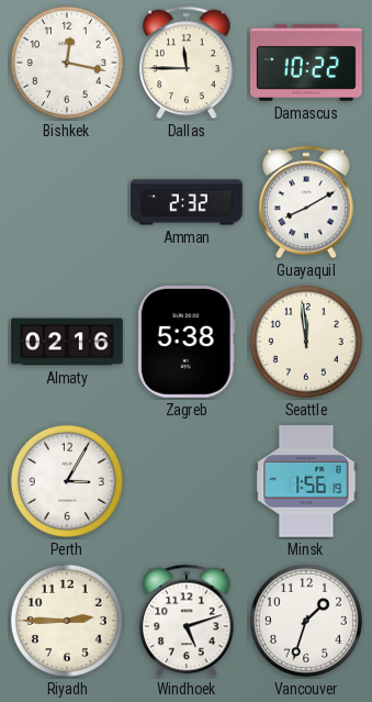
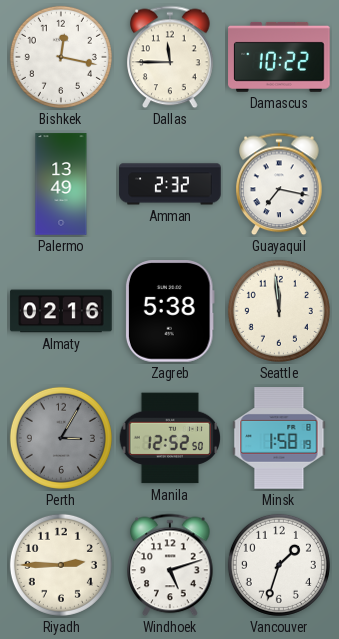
Palermo: none -> 13:49
Guayaquil: 8:10 -> 7:17
Perth dial: white -> grey
Manila: none -> 12:52
Minsk: 1:56 -> 1:58
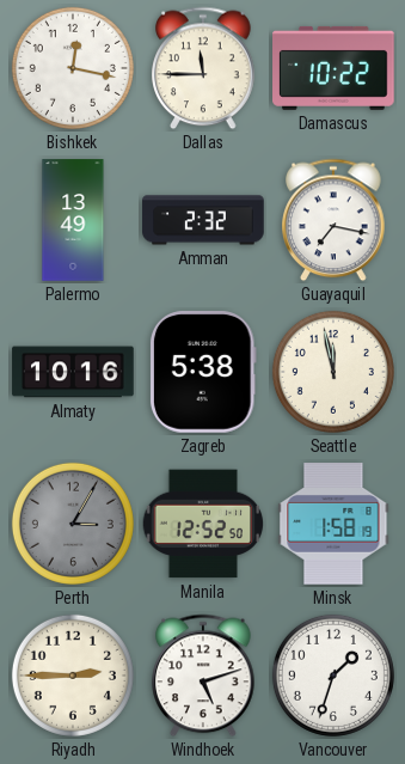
Almaty: 02:16 -> 10:16
Seattle: 11:59 -> 11:58
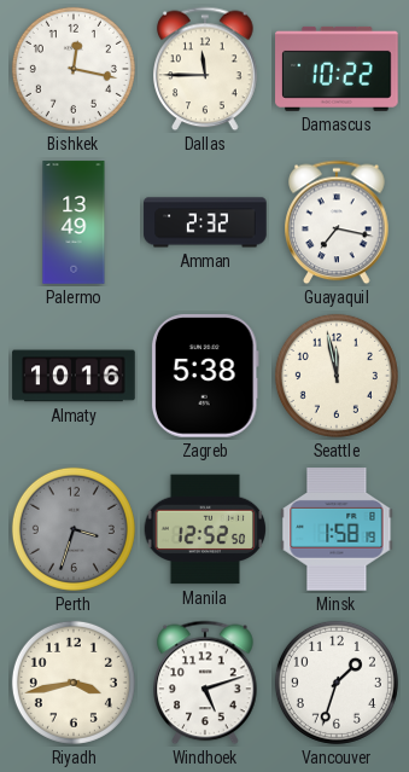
Perth: 3:05 -> 3:33
Riyadh: 2:45 -> 3:43
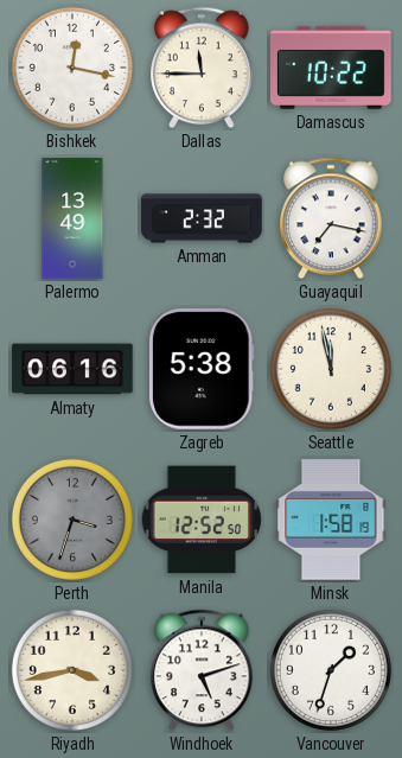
Almaty: 10:16 -> 06:16
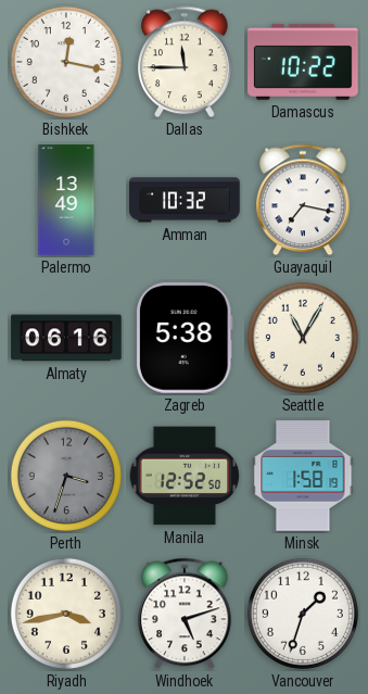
Amman: 2:32 -> 10:32
Seattle: 11:58 -> 11:05
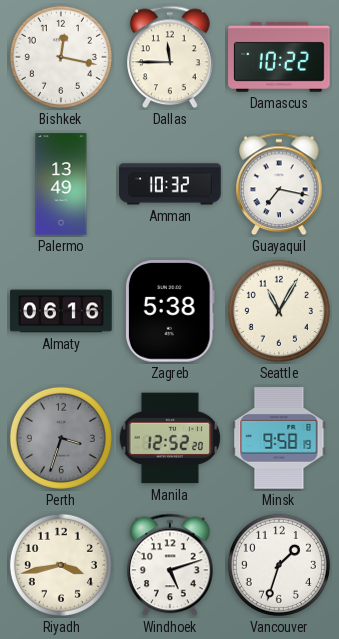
Manila: 12:52:50 -> 12:52:20
Minsk: 1:58 -> 9:58
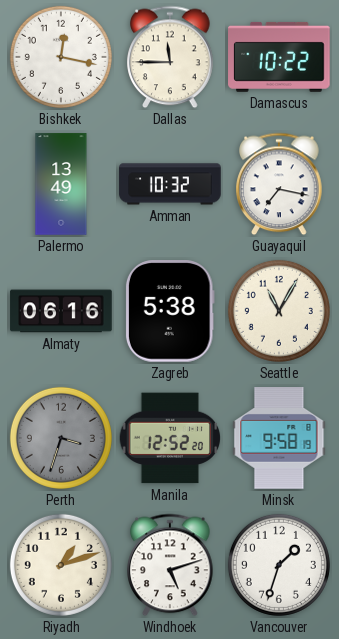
Riyadh: 3:43 -> 1:12
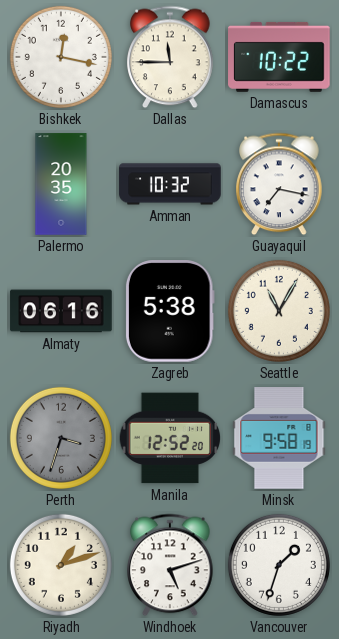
Palermo: 13:49 -> 20:35
